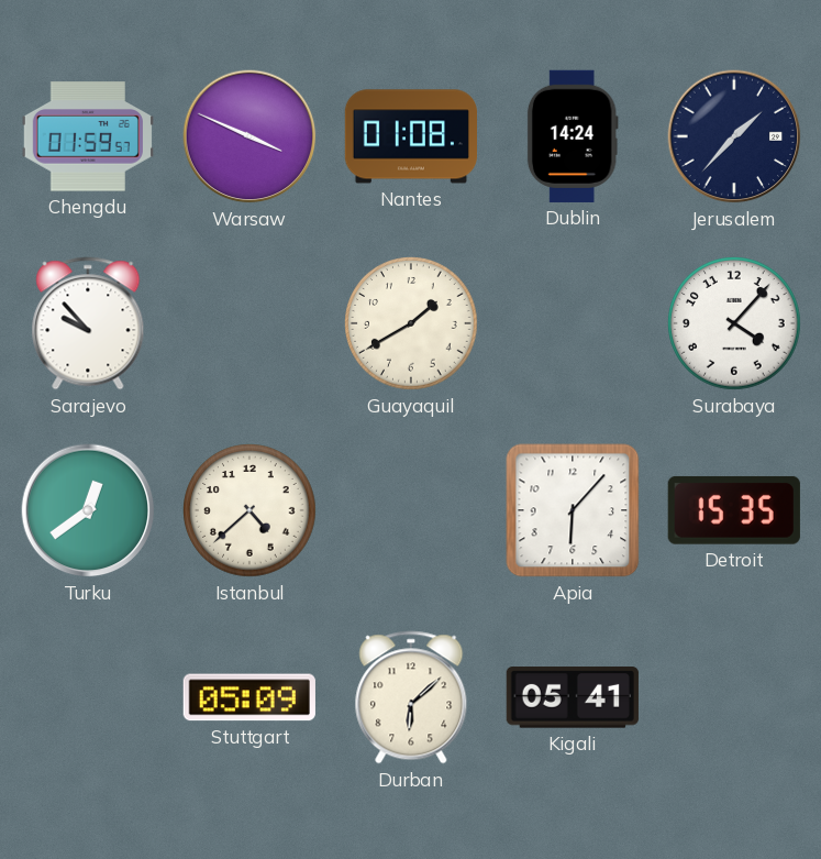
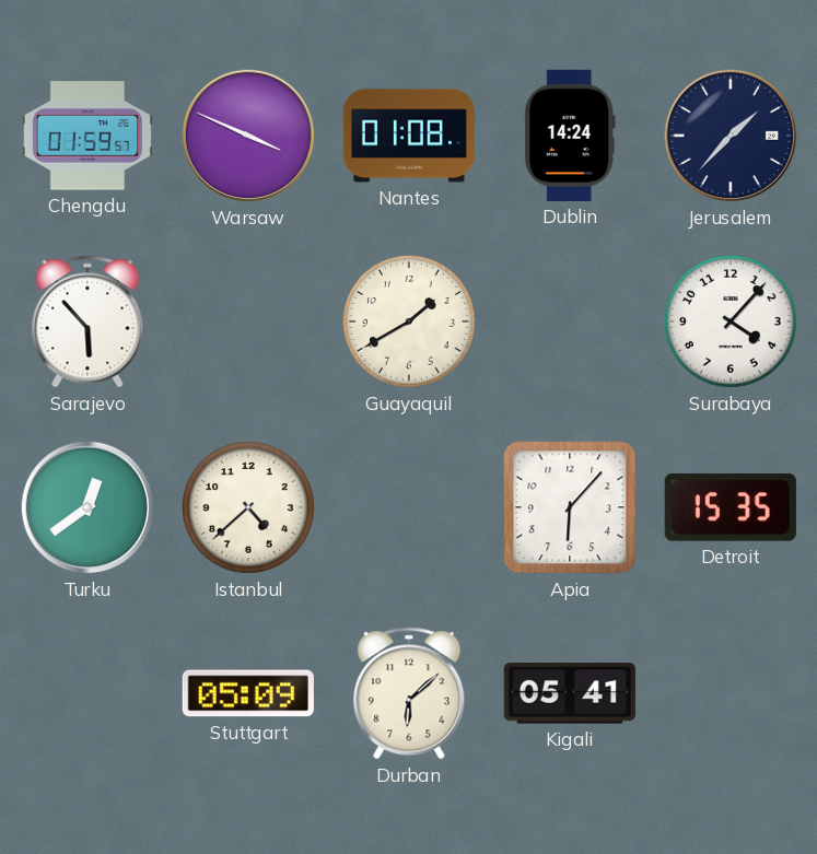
Sarajevo: 9:53 -> 5:53
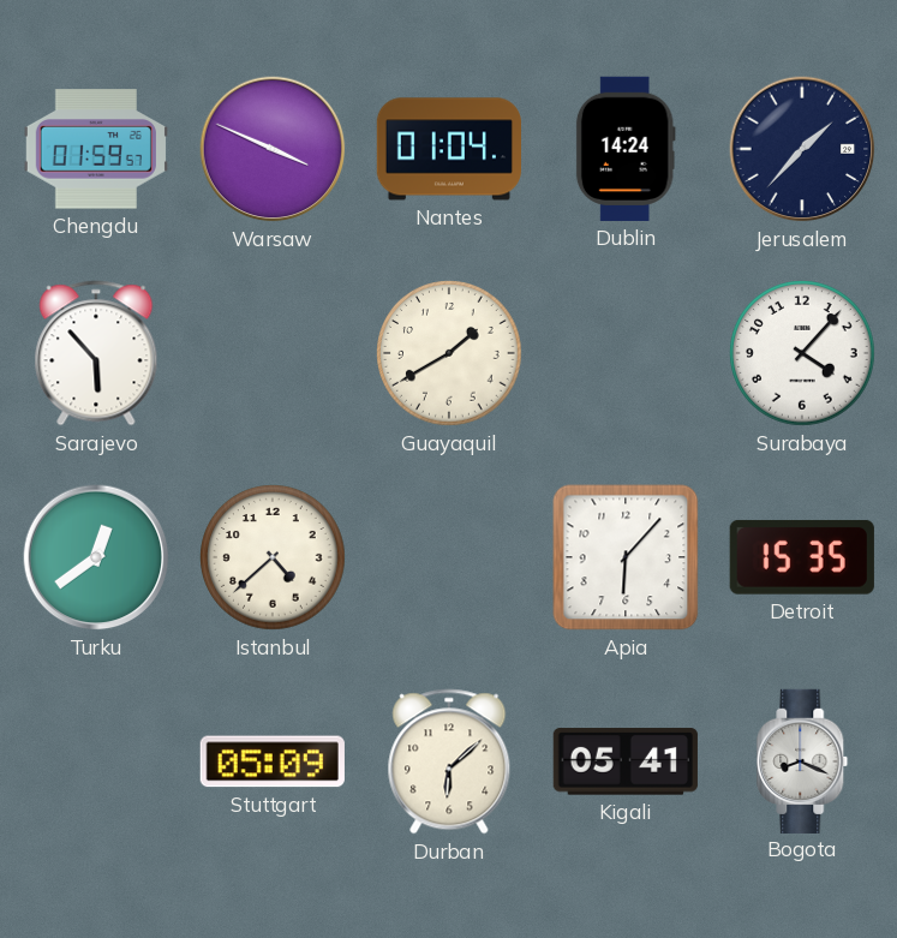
Nantes: 01:08 -> 01:04
Bogota: none -> 8:19
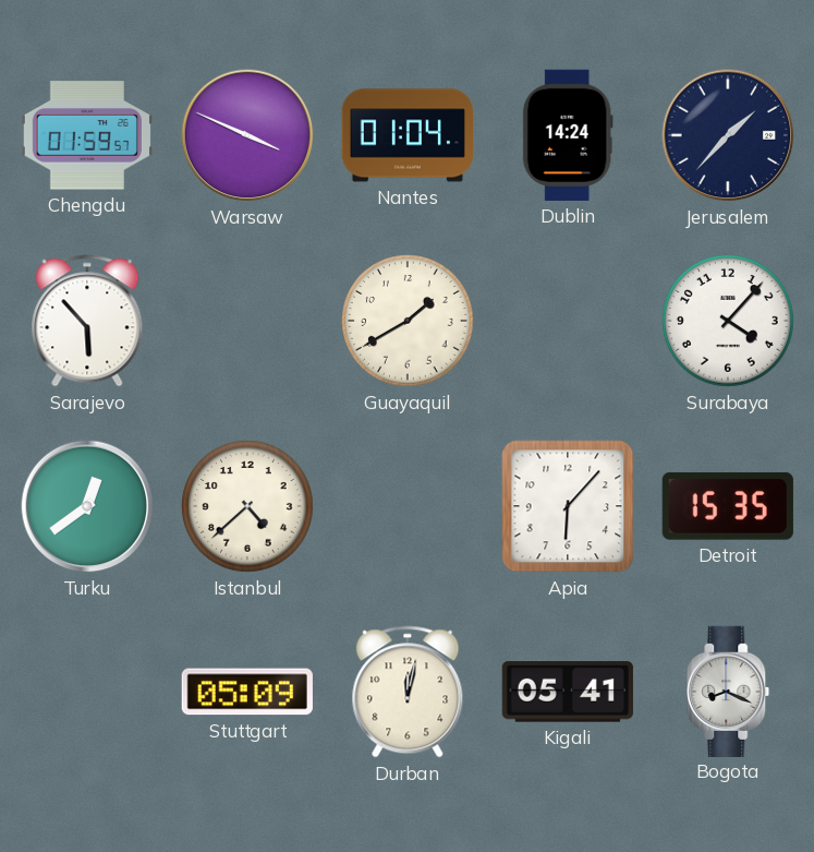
Durban: 6:08 -> 12:02
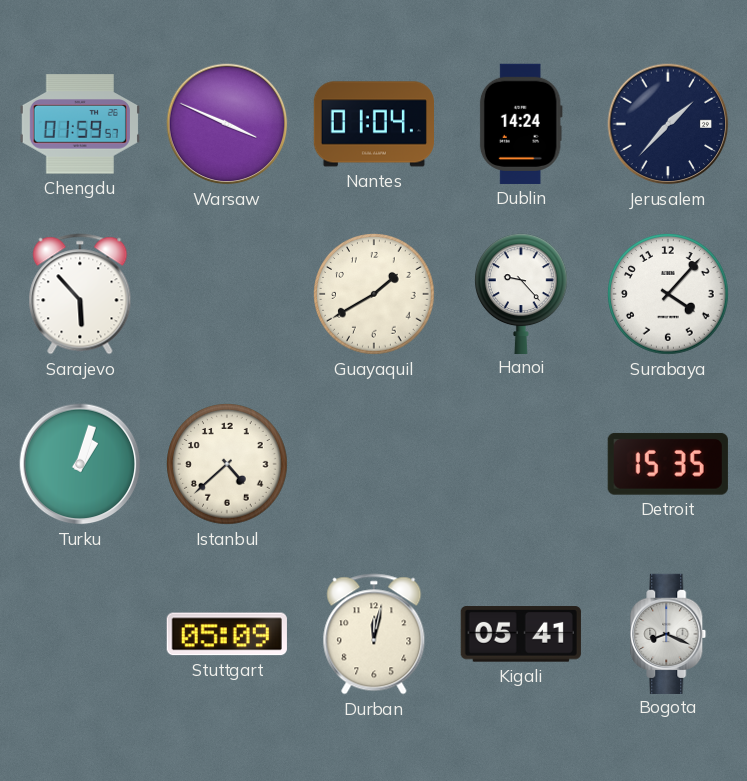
Hanoi: none -> 9:23
Turku: 12:39 -> 1:03
Apia: 6:07 -> none
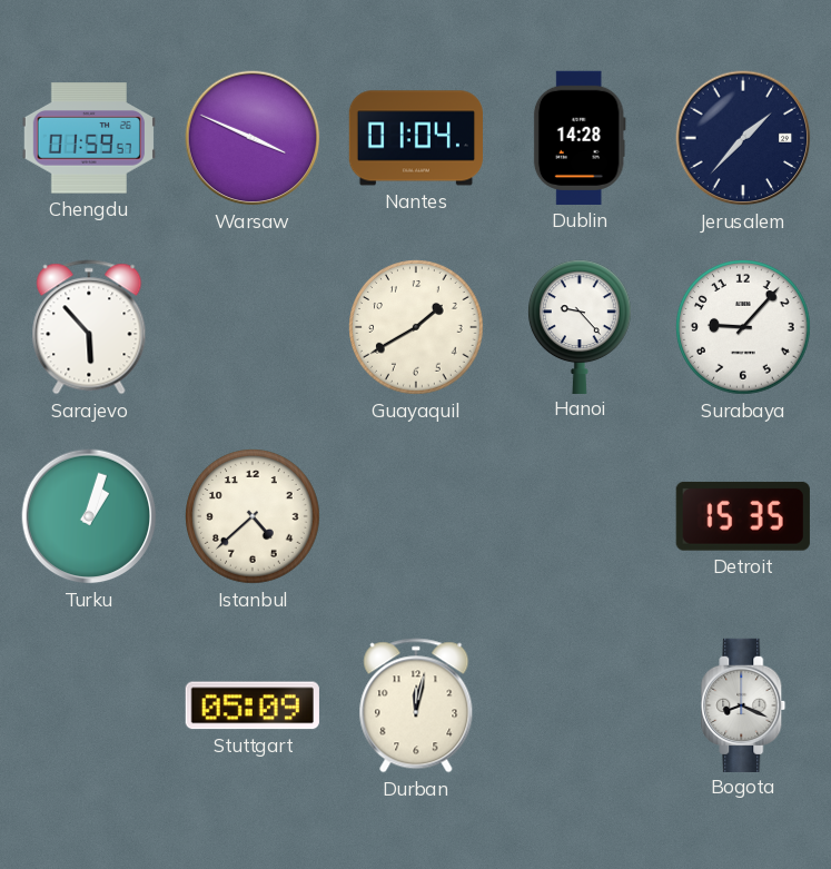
Dublin: 14:24 -> 14:28
Surabaya: 4:07 -> 9:07
Kigali: 05:41 -> none
